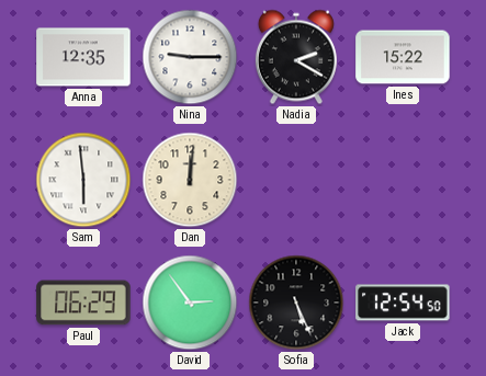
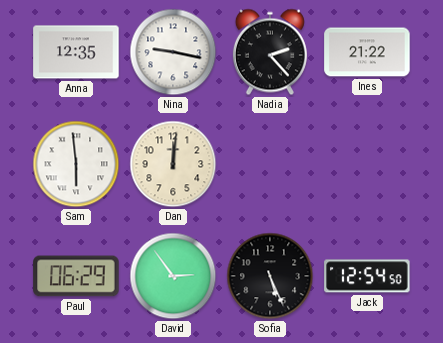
Nina: 9:15 -> 9:17
Nadia: 2:20 -> 2:23
Ines: 15:22 -> 21:22
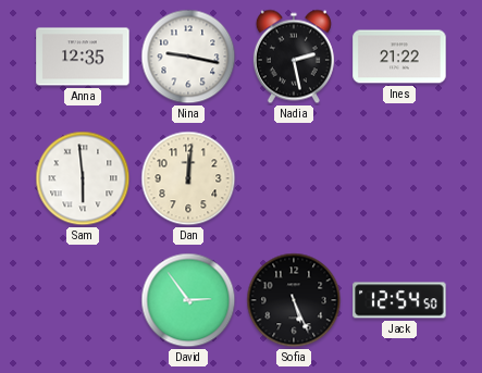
Nadia: 2:23 -> 2:28
Paul: 06:29 -> none
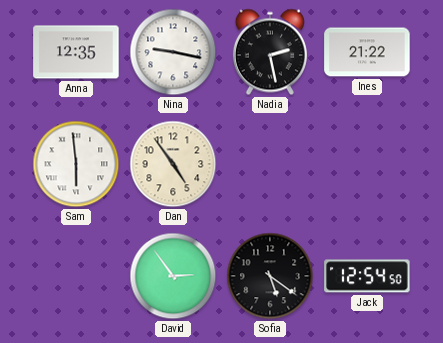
Dan: 12:01 -> 4:54
Sofia: 5:26 -> 5:21
